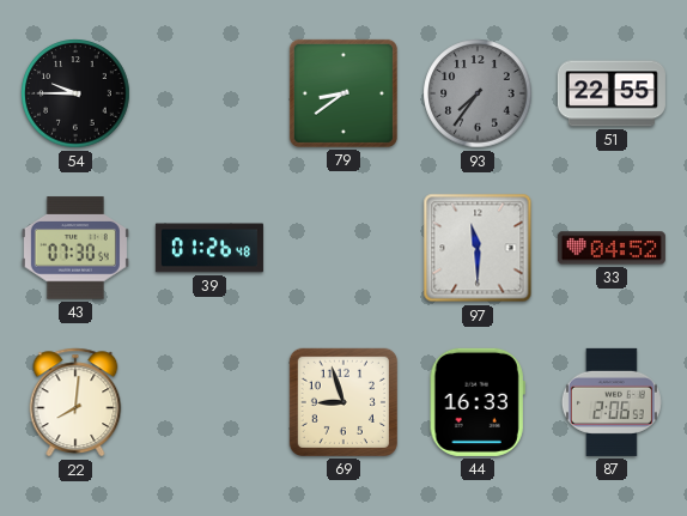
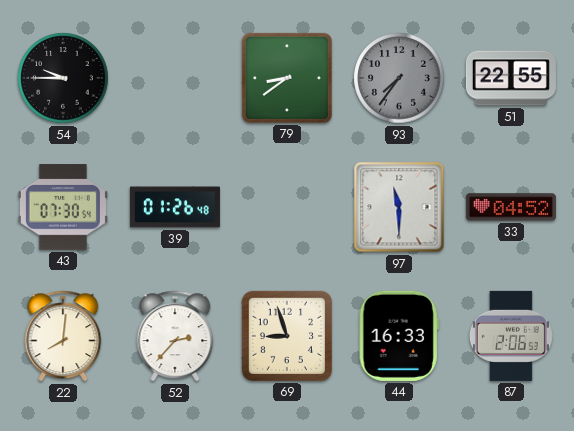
52: none -> 2:37
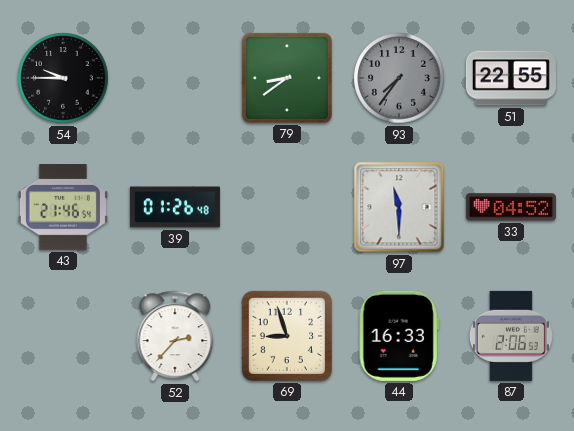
43: 07:30 -> 21:46
22: 8:01 -> none
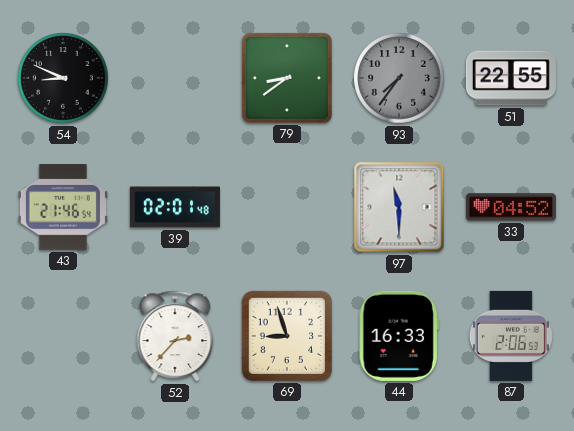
54: 9:45 -> 8:49
39: 01:26 -> 02:01
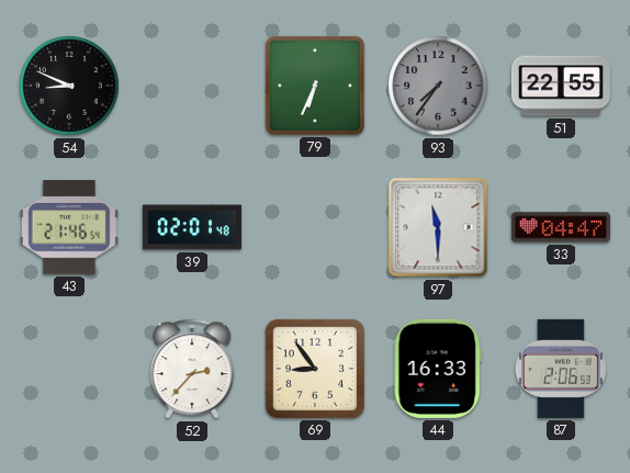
79: 8:39 -> 6:34
33: 04:52 -> 04:47
69: 8:57 -> 8:54
